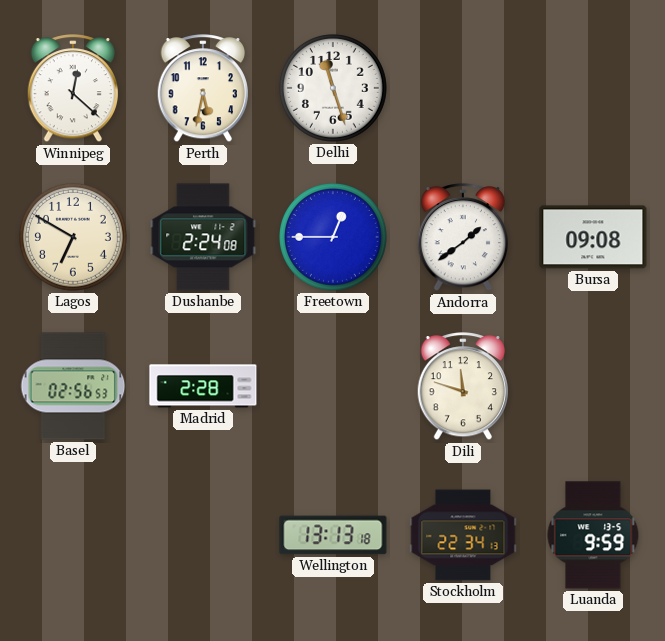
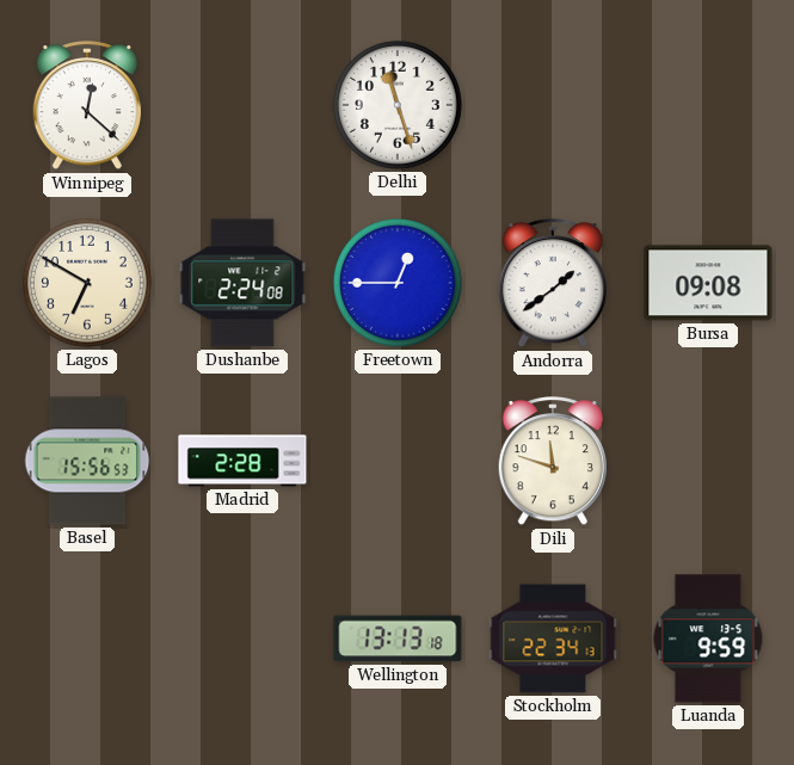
Perth: 5:32 -> none
Basel: 02:56 -> 15:56
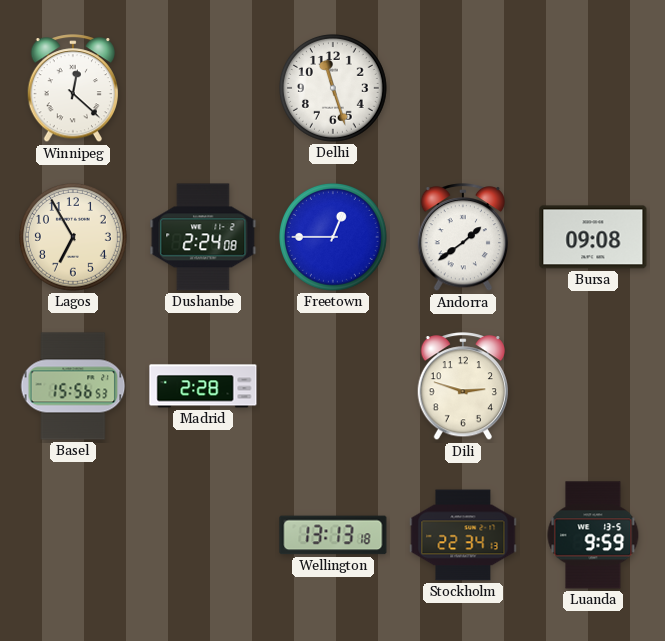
Lagos: 6:50 -> 6:55
Dili: 11:48 -> 2:48
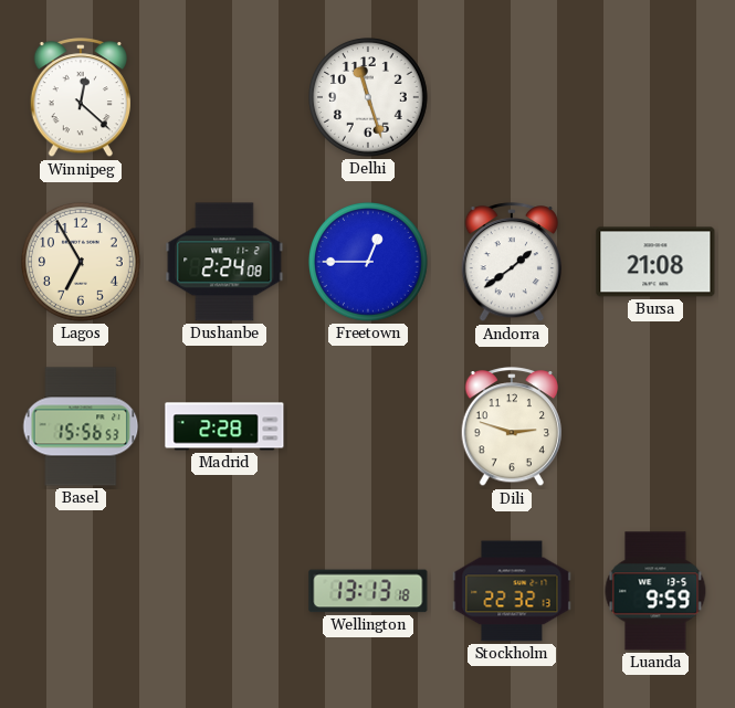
Bursa: 09:08 -> 21:08
Stockholm: 22:34 -> 22:32
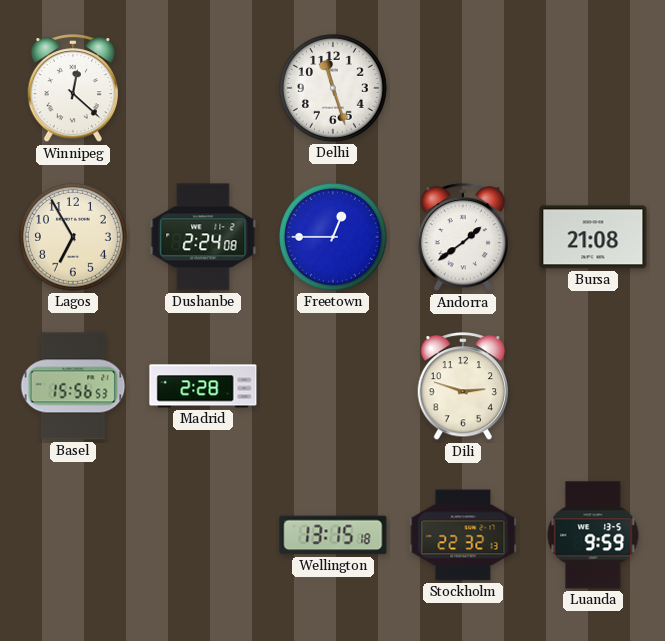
Wellington: 13:13 -> 13:15
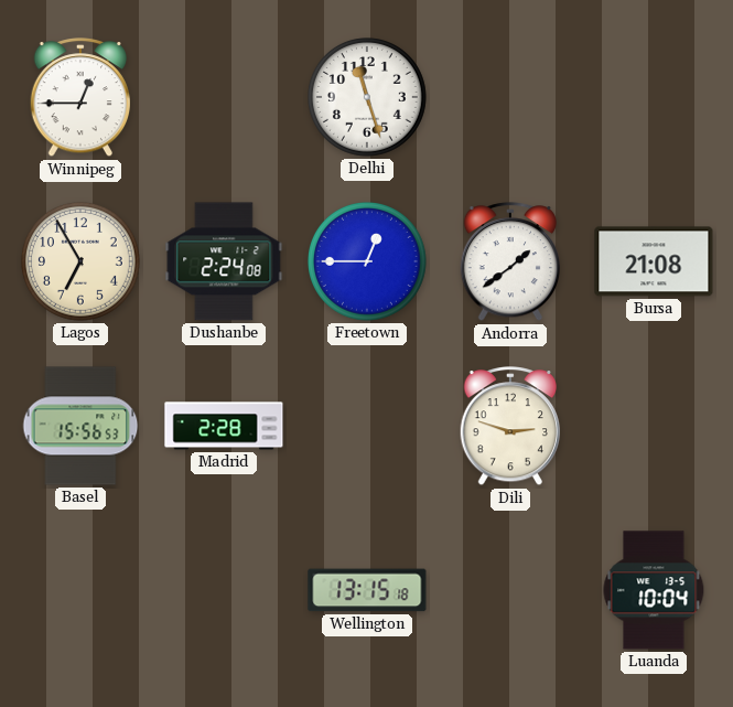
Winnipeg: 12:22 -> 12:45
Stockholm: 22:32 -> none
Luanda: 9:59 -> 10:04
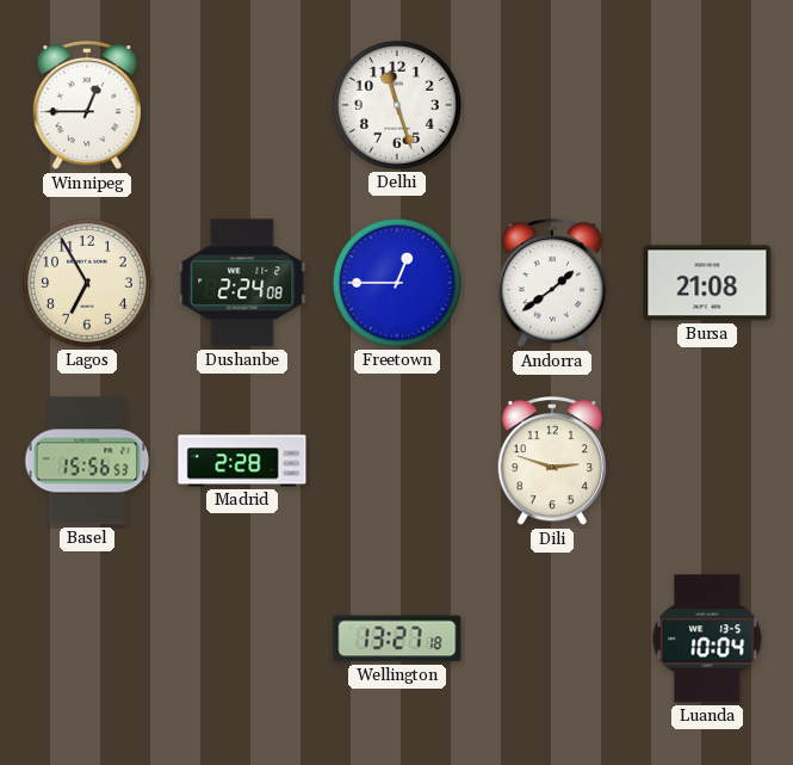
Wellington: 13:15 -> 13:27
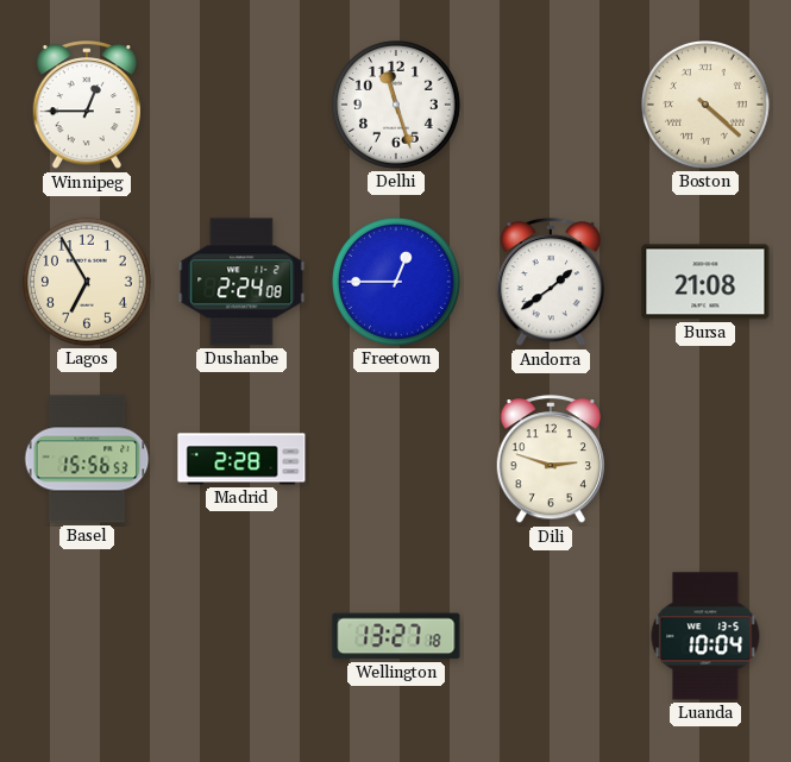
Boston: none -> 4:22
